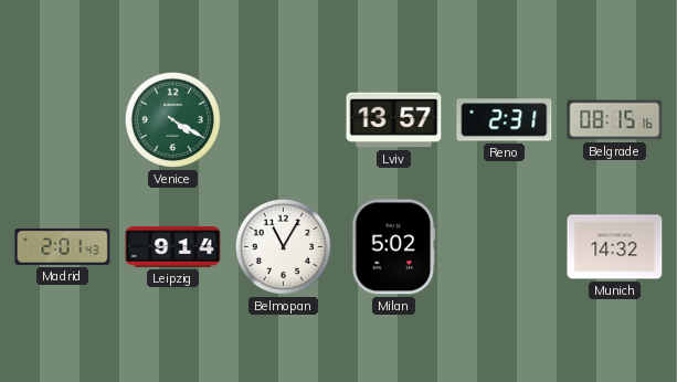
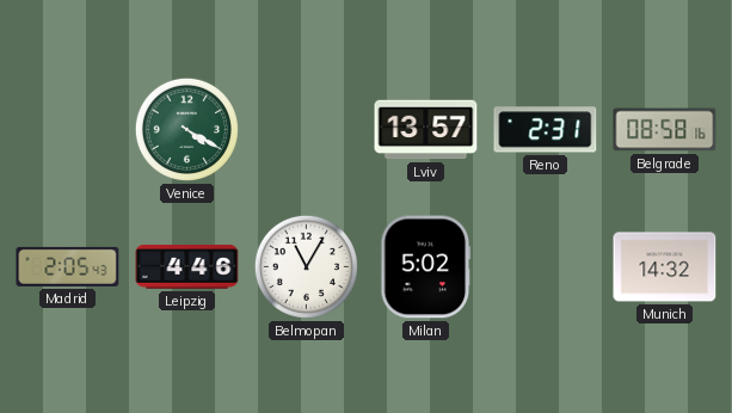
Belgrade: 08:15 -> 08:58
Madrid: 2:01 -> 2:05
Leipzig: 9:14 -> 4:46
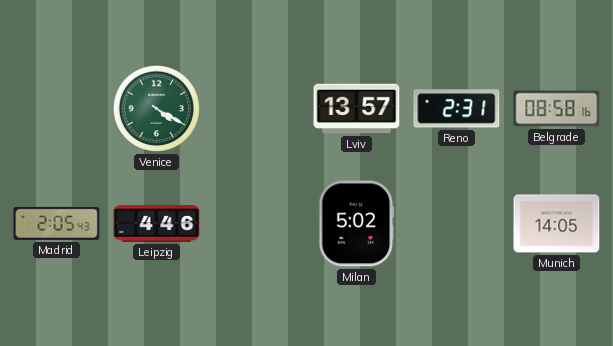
Belmopan: 11:05 -> none
Munich: 14:32 -> 14:05
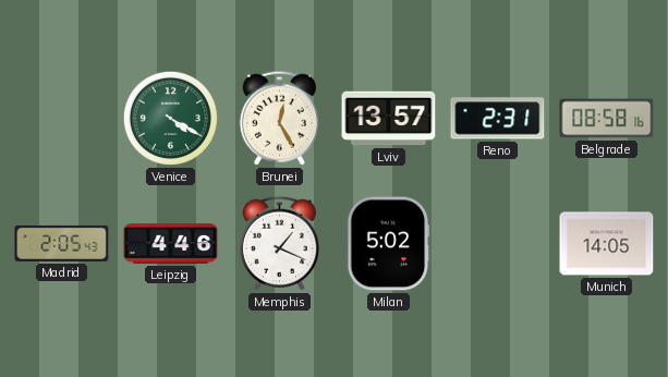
Brunei: none -> 12:25
Memphis: none -> 1:19
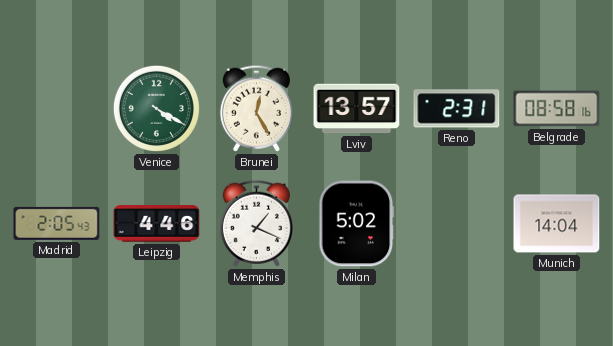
Munich: 14:05 -> 14:04
